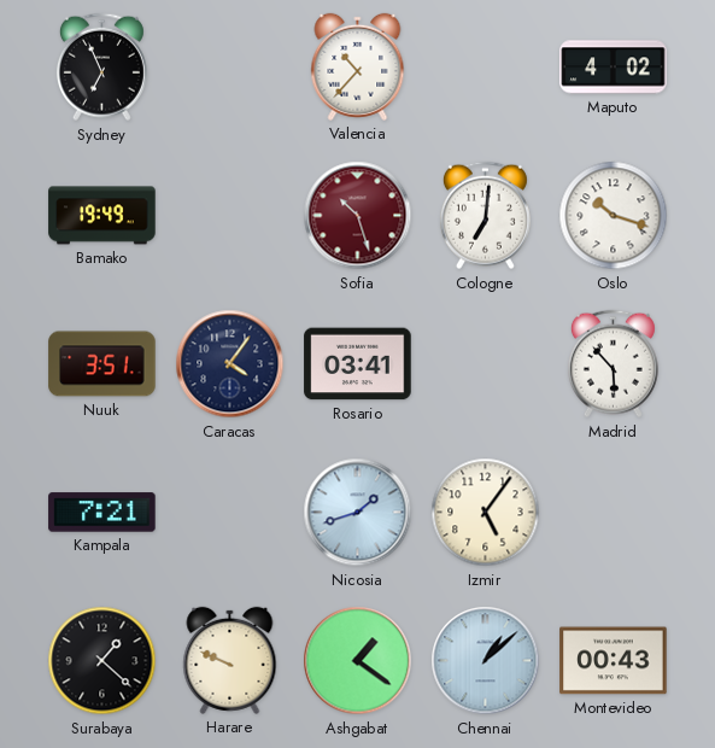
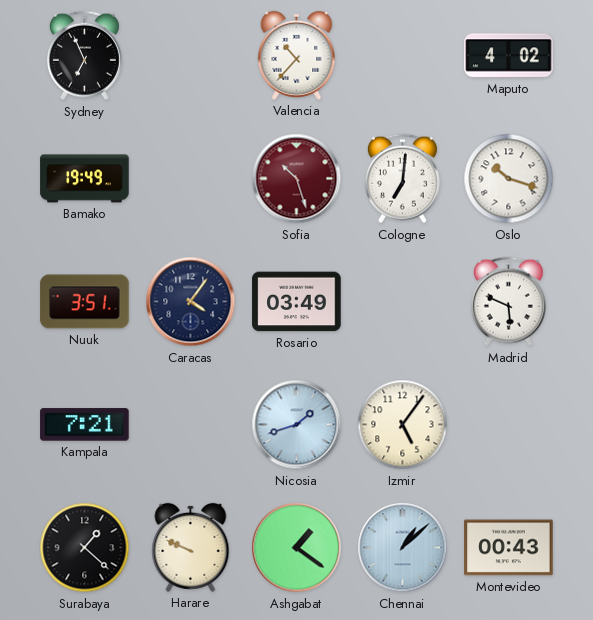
Rosario: 03:41 -> 03:49
Madrid: 5:53 -> 5:49
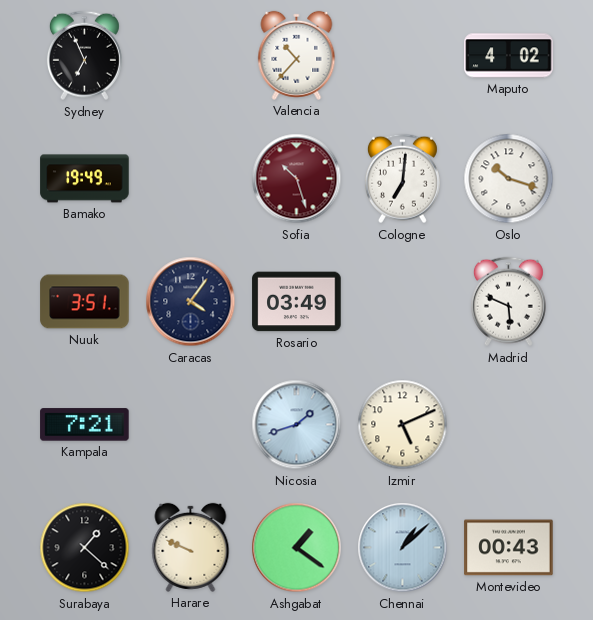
Izmir: 5:06 -> 5:11
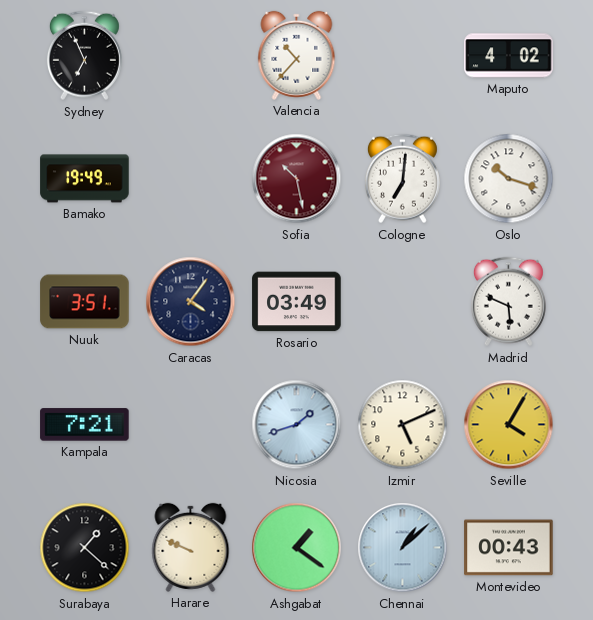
Sofia: 10:27 -> 10:28
Seville: none -> 4:05
